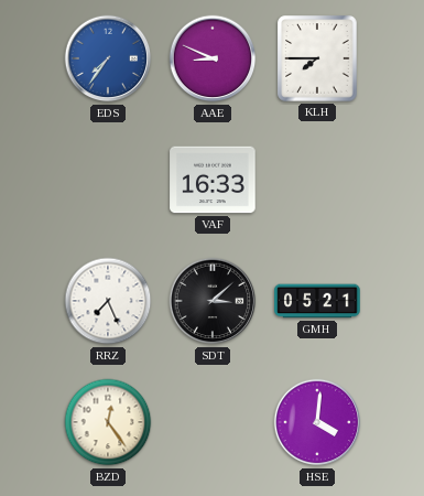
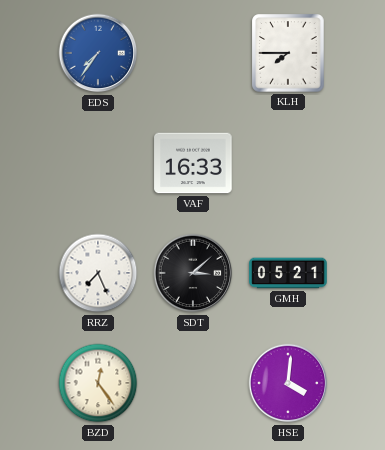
AAE: 8:49 -> none
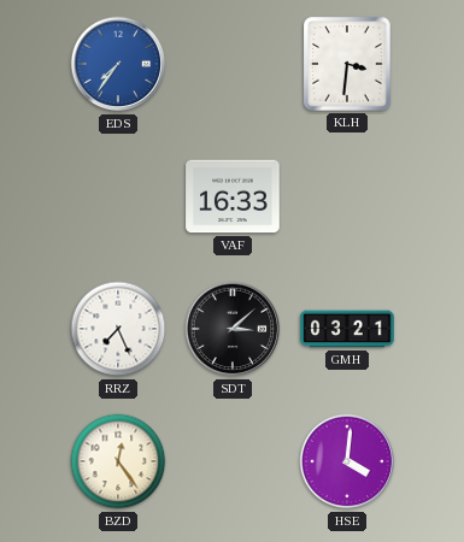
KLH: 7:45 -> 3:31
GMH: 05:21 -> 03:21
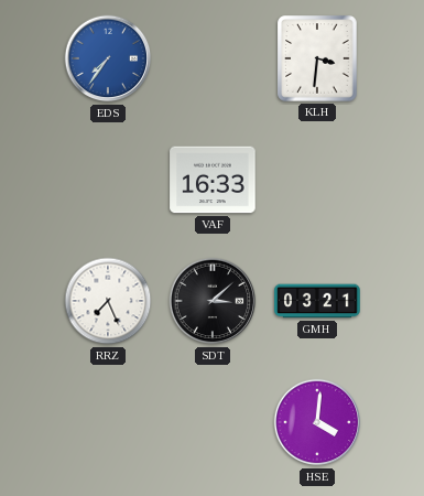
BZD: 12:24 -> none
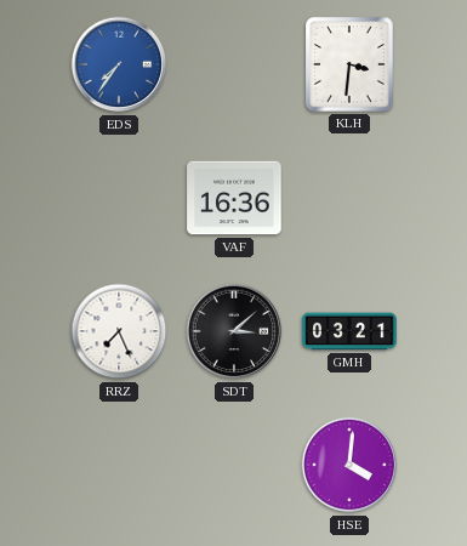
VAF: 16:33 -> 16:36
